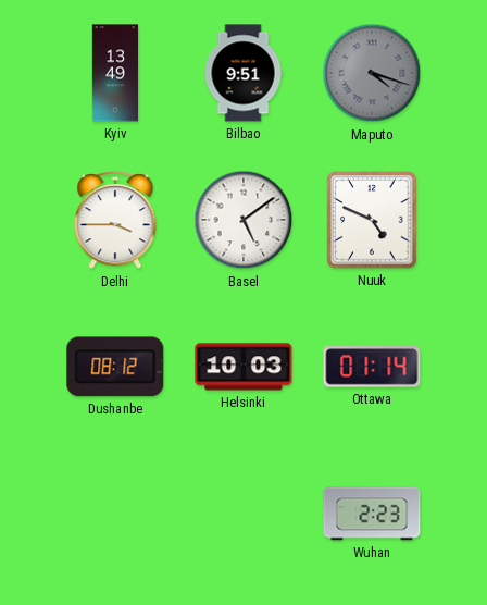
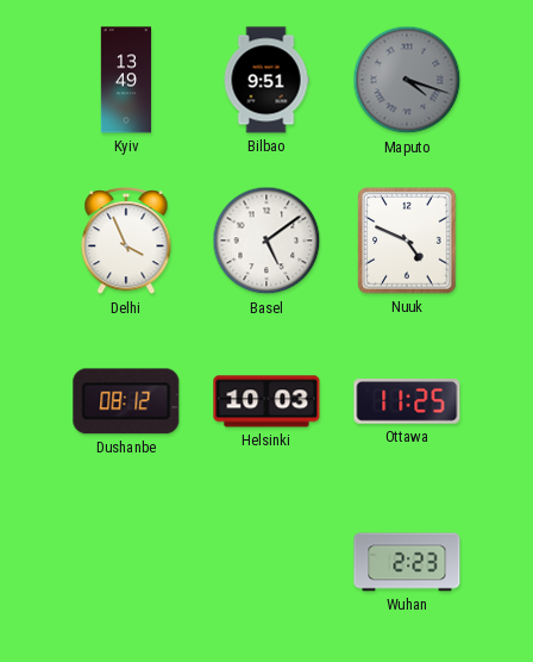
Delhi: 3:45 -> 3:56
Ottawa: 01:14 -> 11:25
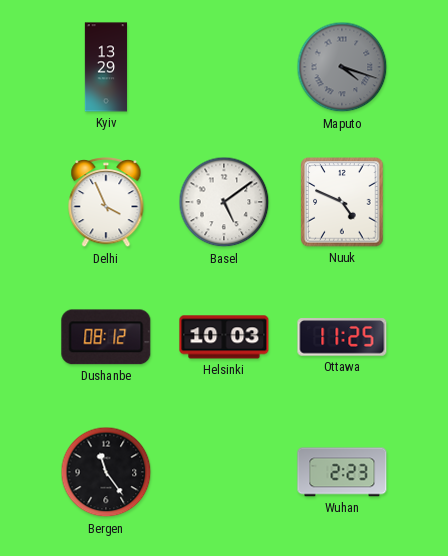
Kyiv: 13:49 -> 13:29
Bilbao: 9:51 -> none
Bergen: none -> 11:24
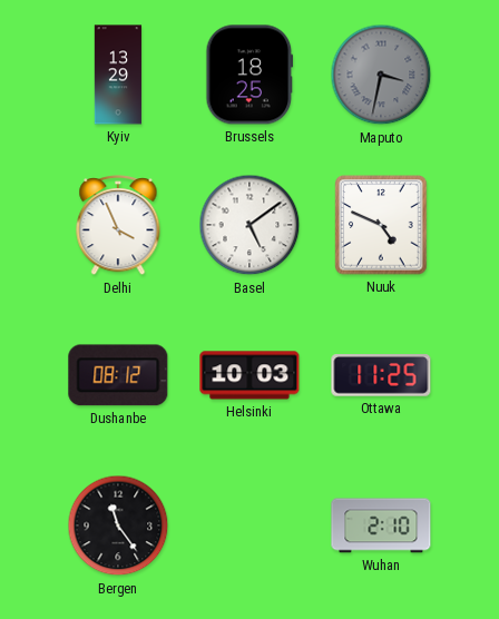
Brussels: none -> 18:25
Maputo: 4:18 -> 3:32
Wuhan: 2:23 -> 2:10
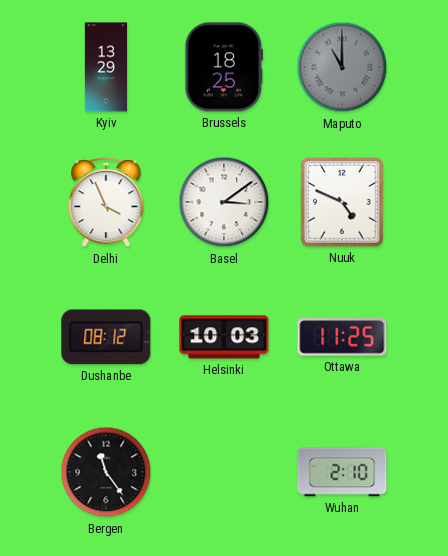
Maputo: 3:32 -> 11:00
Basel: 5:09 -> 3:09
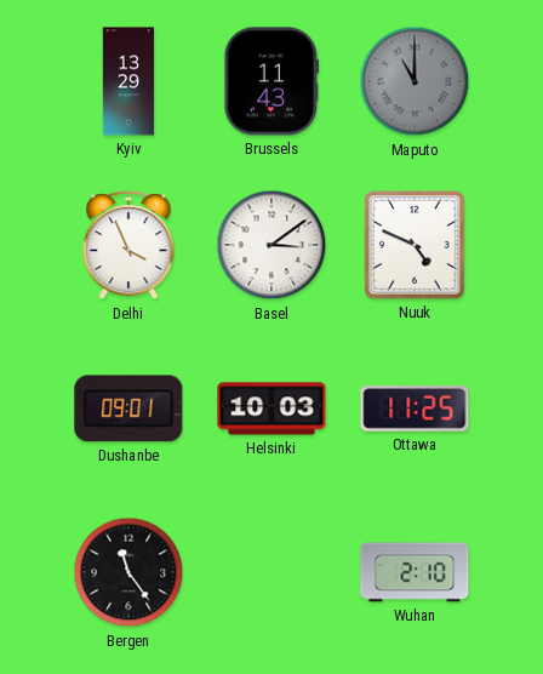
Brussels: 18:25 -> 11:43
Dushanbe: 08:12 -> 09:01
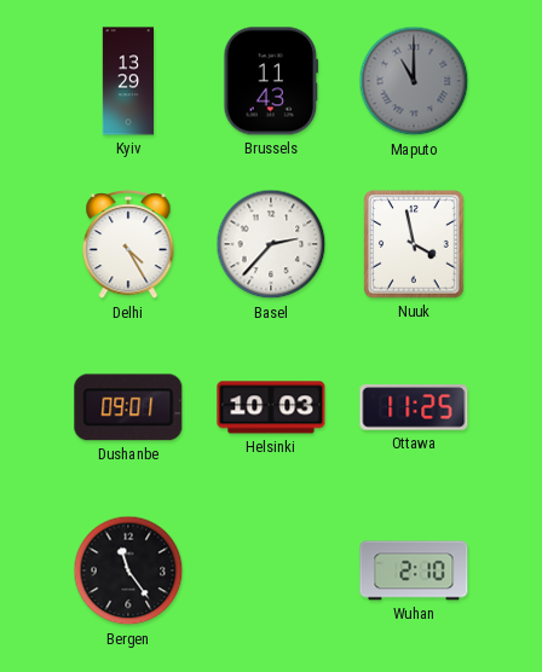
Delhi: 3:56 -> 4:25
Basel: 3:09 -> 2:37
Nuuk: 4:49 -> 3:58
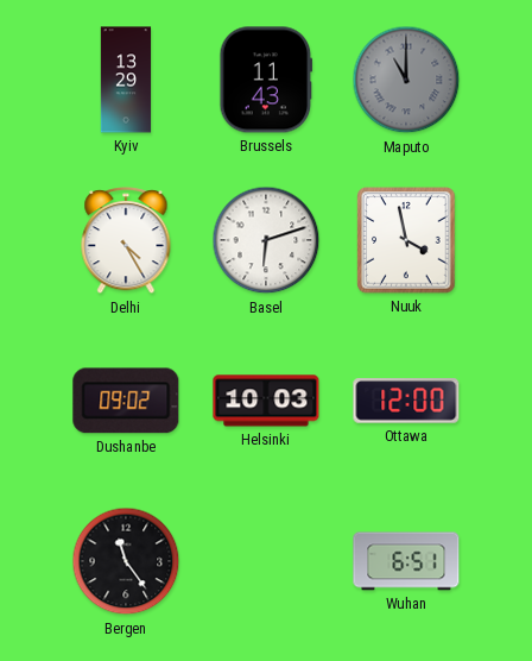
Basel: 2:37 -> 6:12
Dushanbe: 09:01 -> 09:02
Ottawa: 11:25 -> 12:00
Wuhan: 2:10 -> 6:51
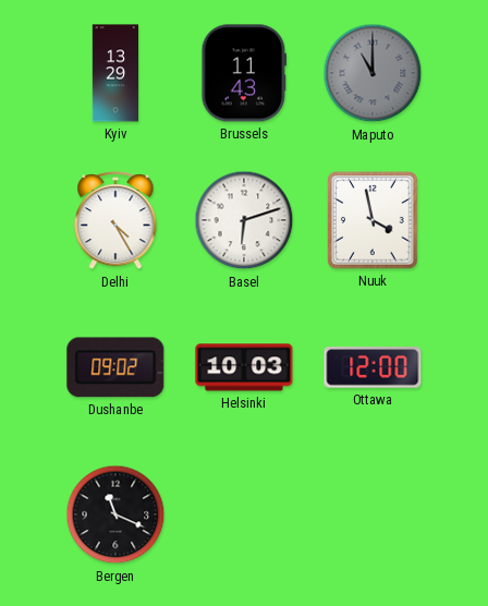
Bergen: 11:24 -> 11:19
Wuhan: 6:51 -> none
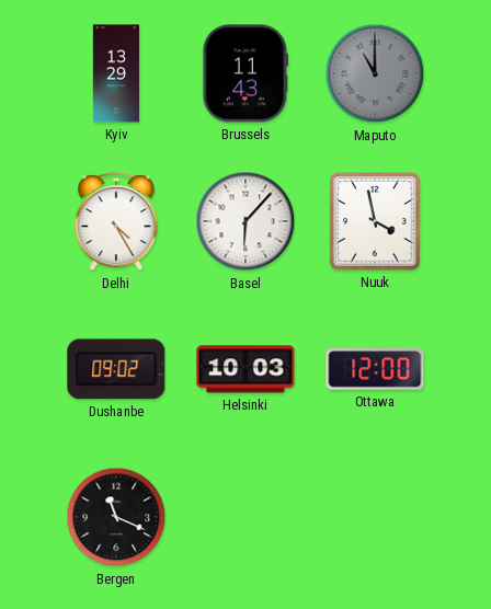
Basel: 6:12 -> 6:07
